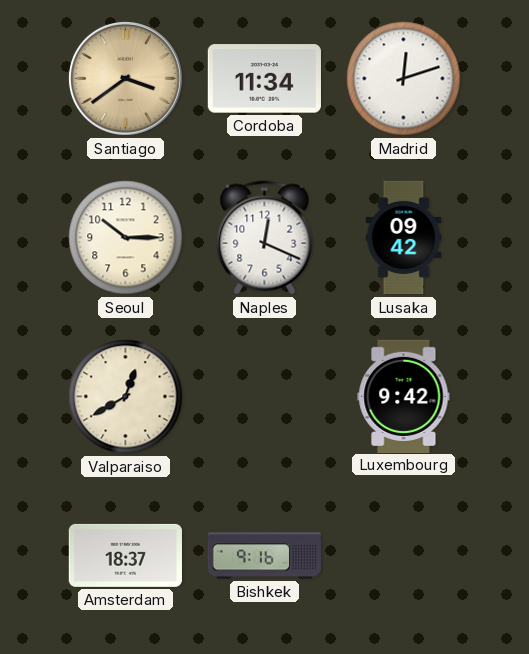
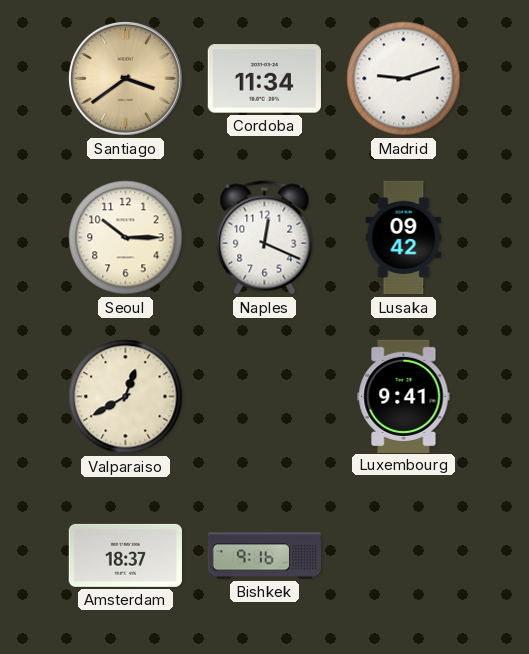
Madrid: 12:12 -> 9:12
Luxembourg: 9:42 -> 9:41
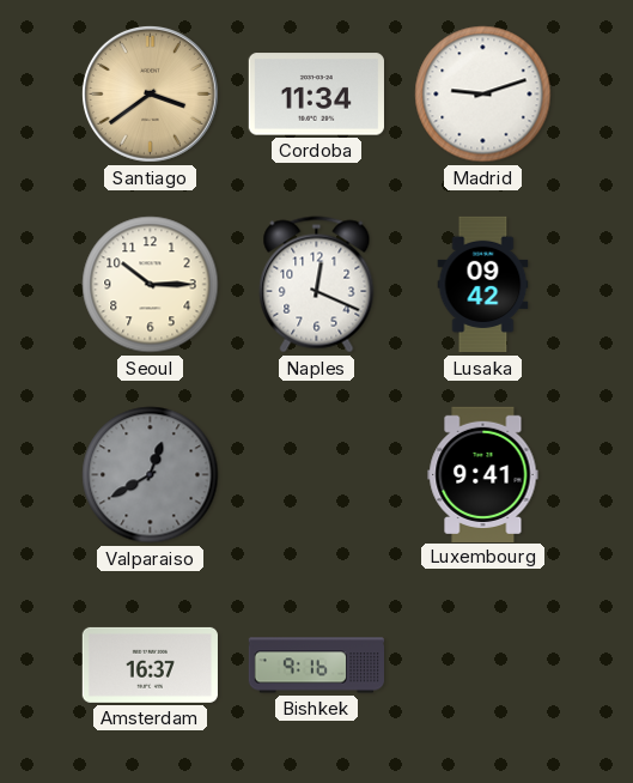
Valparaiso dial: cream -> grey
Amsterdam: 18:37 -> 16:37
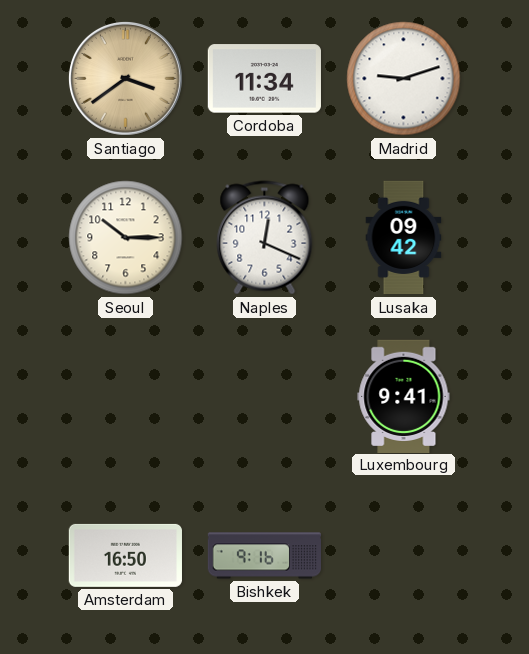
Valparaiso: 12:40 -> none
Amsterdam: 16:37 -> 16:50
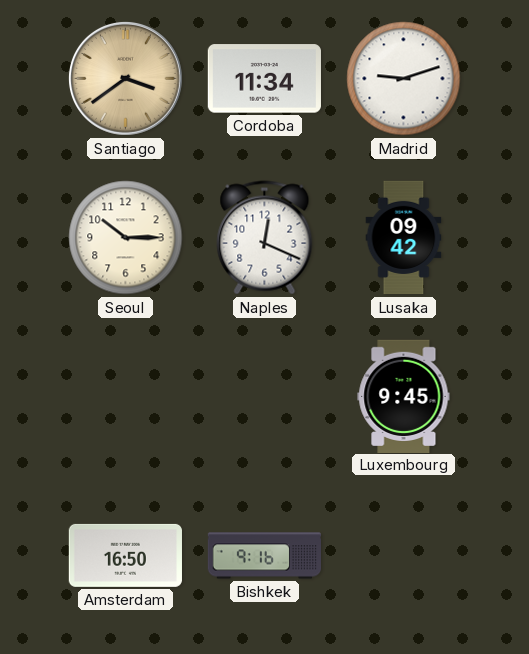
Luxembourg: 9:41 -> 9:45
